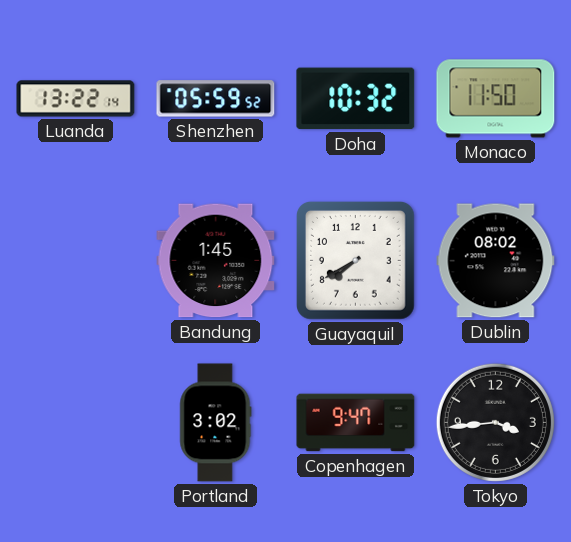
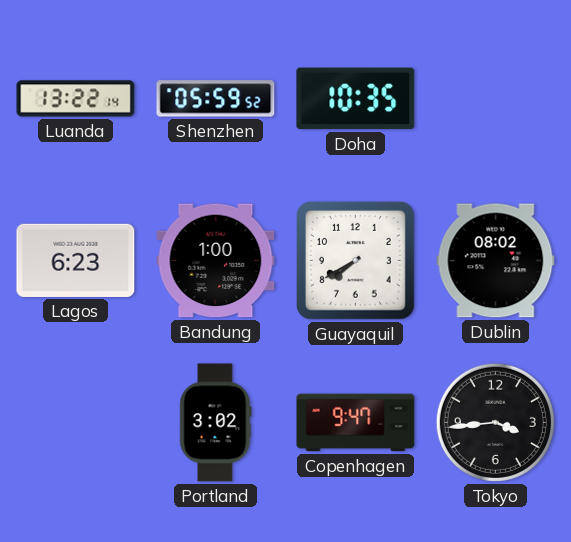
Doha: 10:32 -> 10:35
Monaco: 11:50 -> none
Lagos: none -> 6:23
Bandung: 1:45 -> 1:00
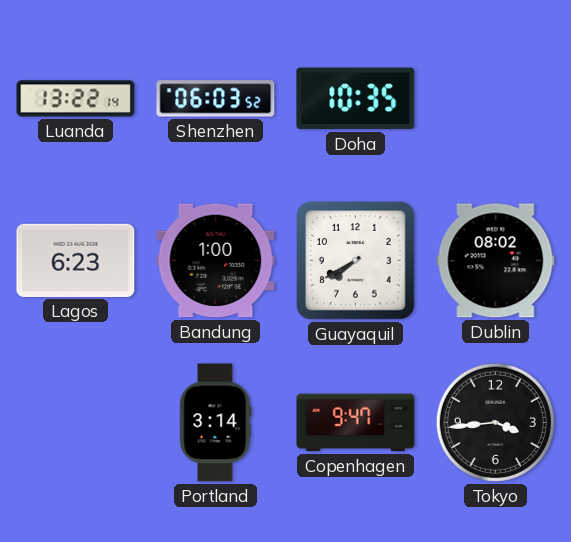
Shenzhen: 05:59 -> 06:03
Portland: 3:02 -> 3:14
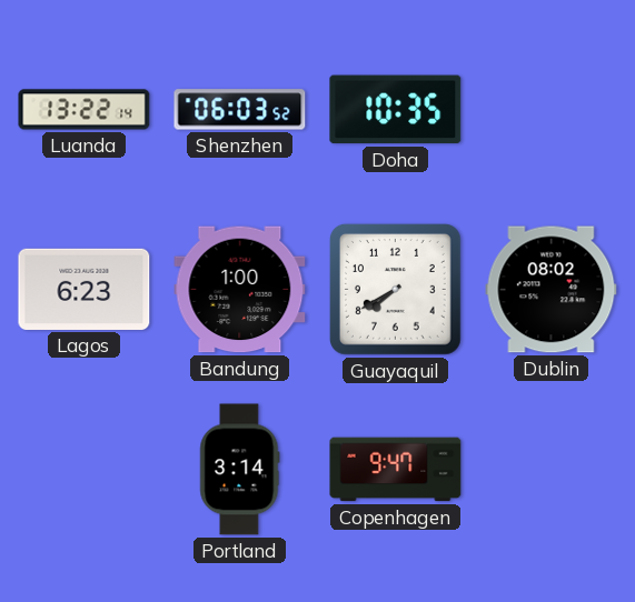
Tokyo: 3:44 -> none
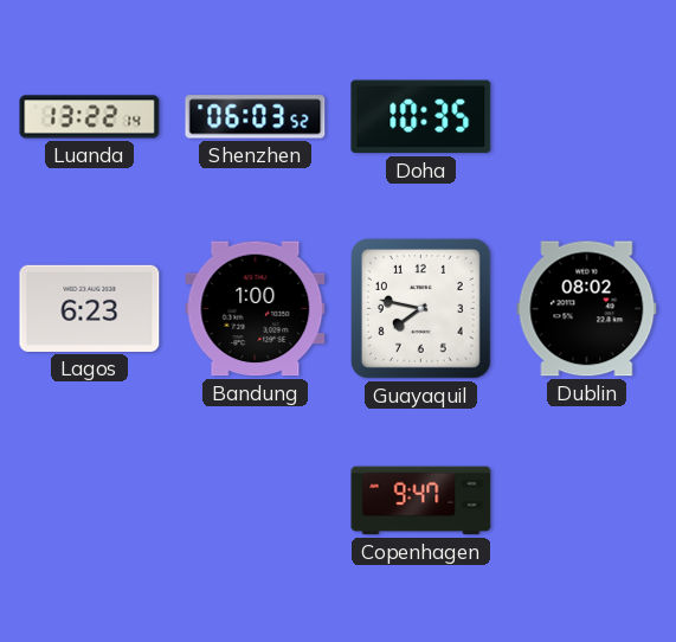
Guayaquil: 7:40 -> 7:47
Portland: 3:14 -> none
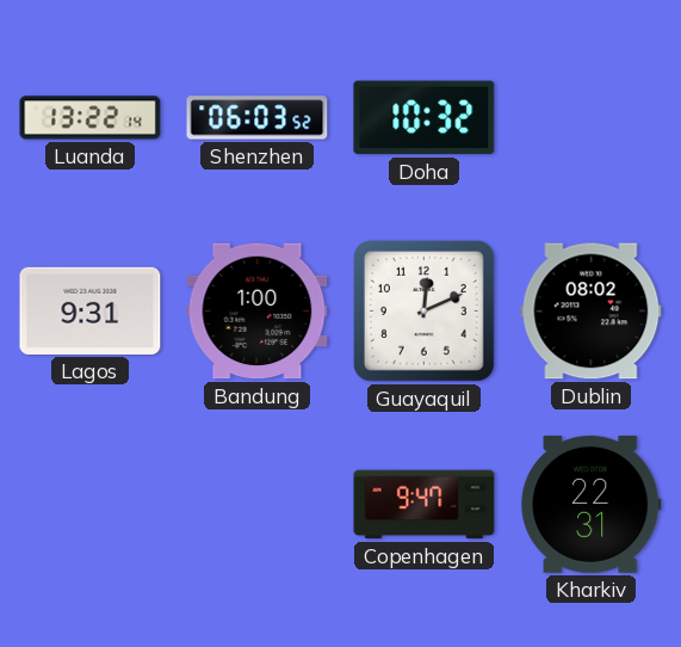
Doha: 10:35 -> 10:32
Lagos: 6:23 -> 9:31
Guayaquil: 7:47 -> 12:11
Kharkiv: none -> 22:31
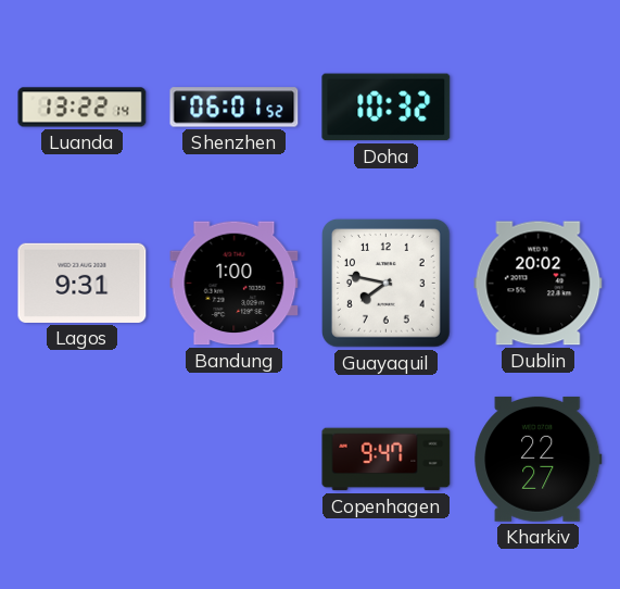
Shenzhen: 06:03 -> 06:01
Guayaquil: 12:11 -> 7:47
Dublin: 08:02 -> 20:02
Kharkiv: 22:31 -> 22:27
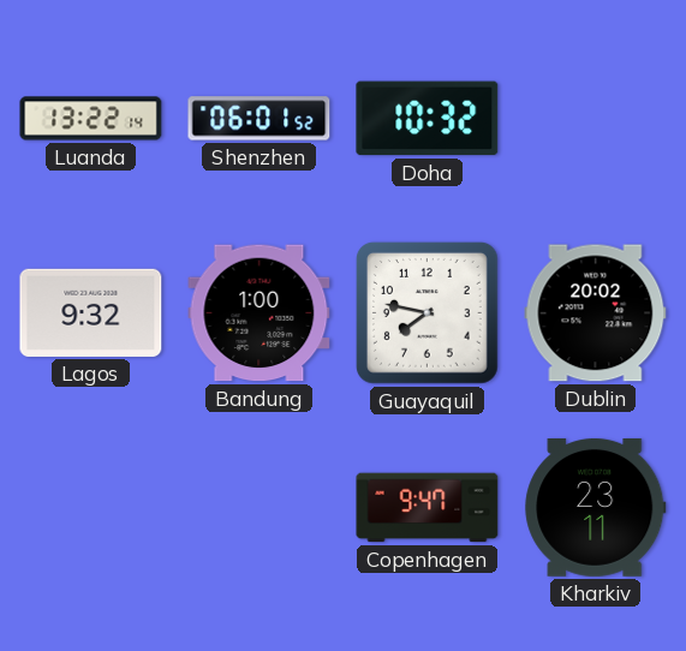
Lagos: 9:31 -> 9:32
Kharkiv: 22:27 -> 23:11
